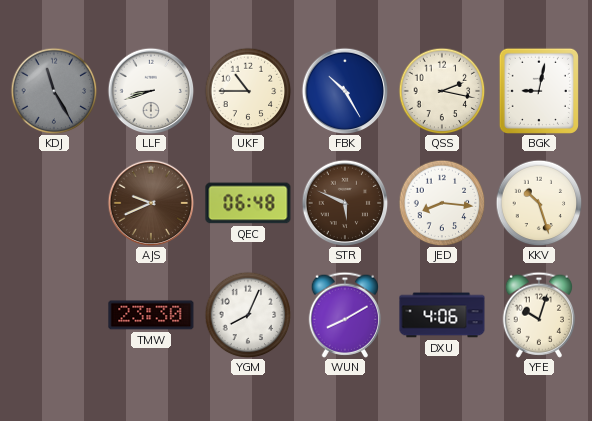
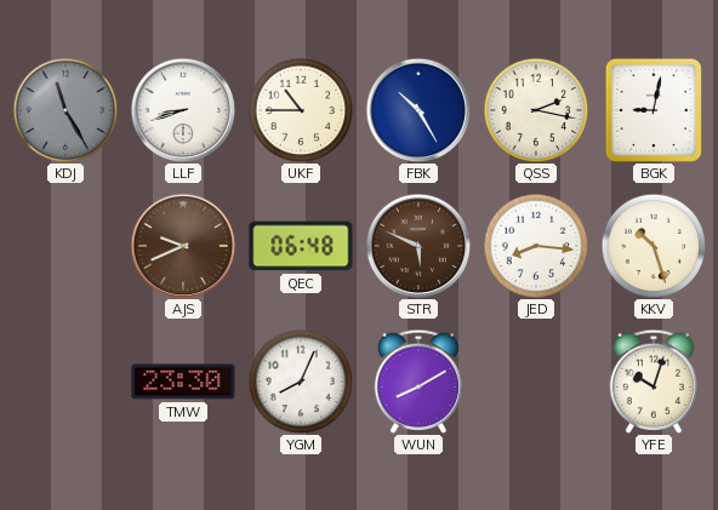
DXU: 4:06 -> none
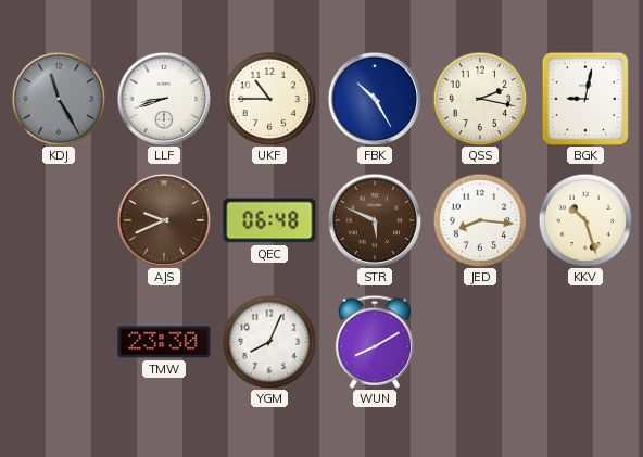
YFE: 10:03 -> none
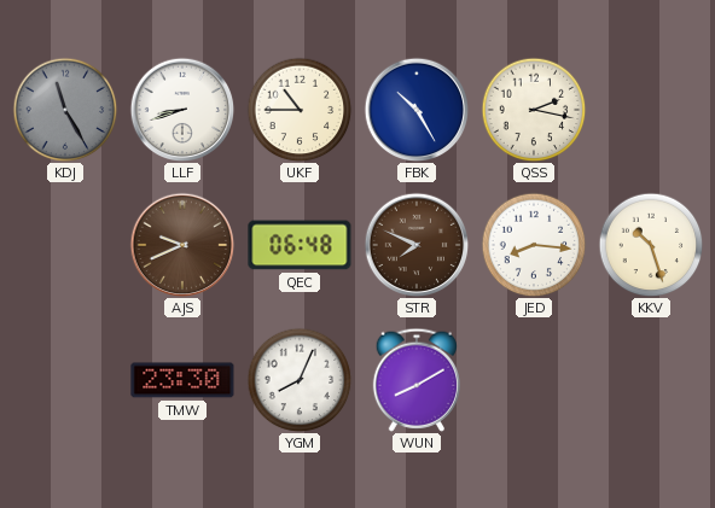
BGK: 9:02 -> none
STR: 5:49 -> 7:49
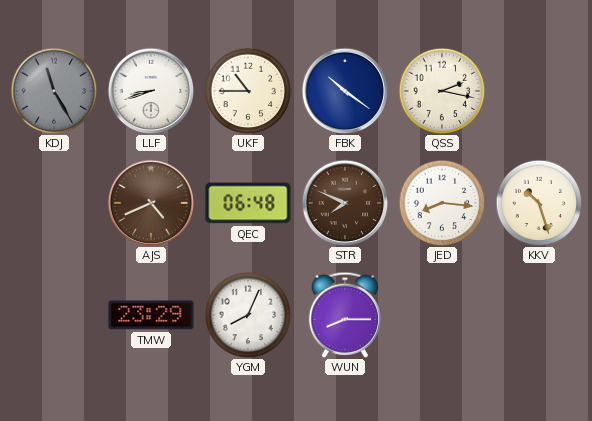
FBK: 10:25 -> 10:21
AJS: 9:41 -> 4:41
TMW: 23:30 -> 23:29
WUN: 8:10 -> 8:15
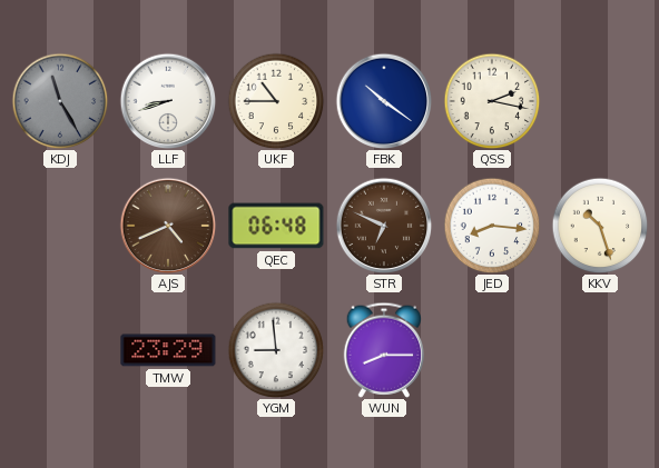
STR: 7:49 -> 6:49
YGM: 8:04 -> 8:59
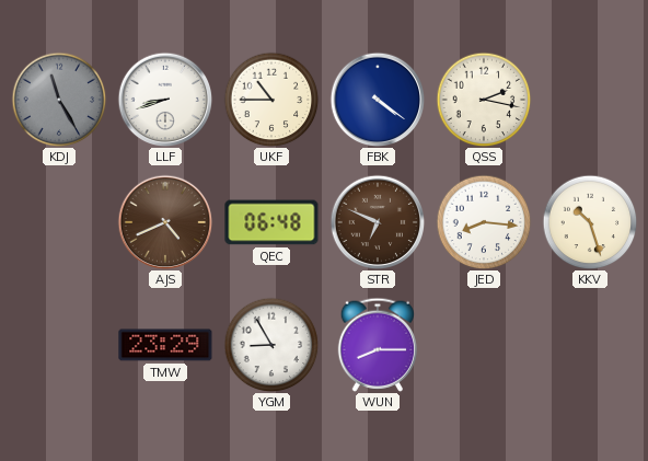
FBK: 10:21 -> 4:21
YGM: 8:59 -> 8:55
